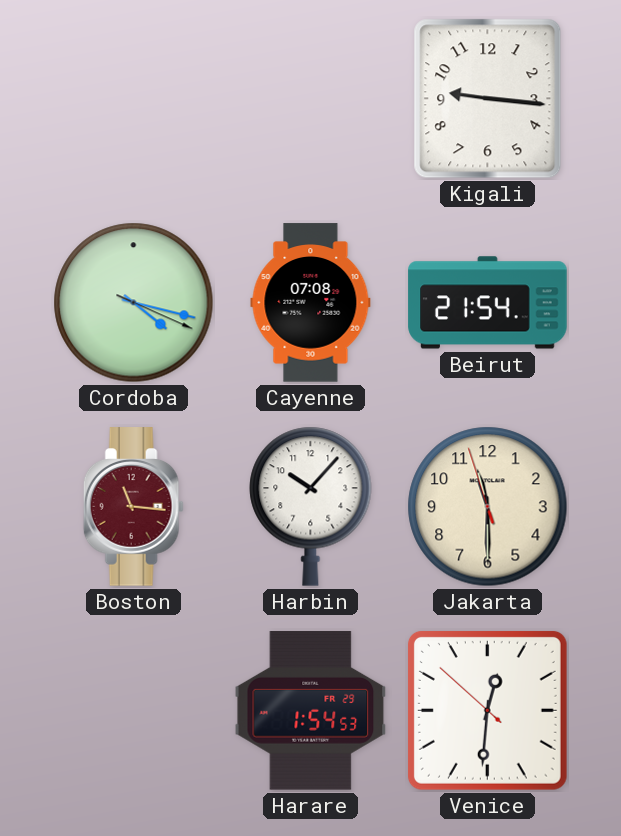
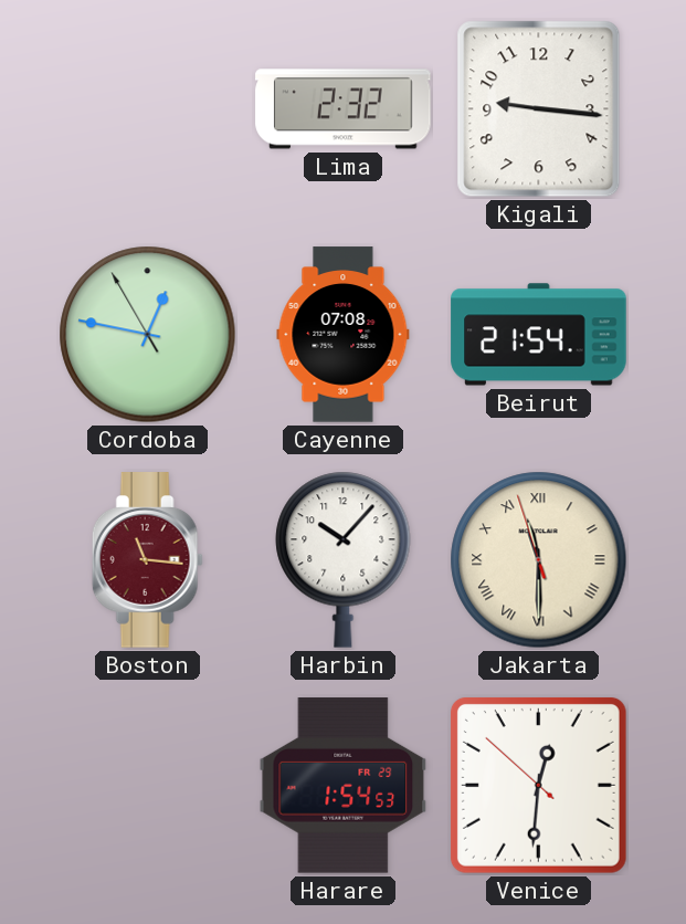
Lima: none -> 2:32
Cordoba: 4:17 -> 12:46
Jakarta numerals: Arabic -> Roman
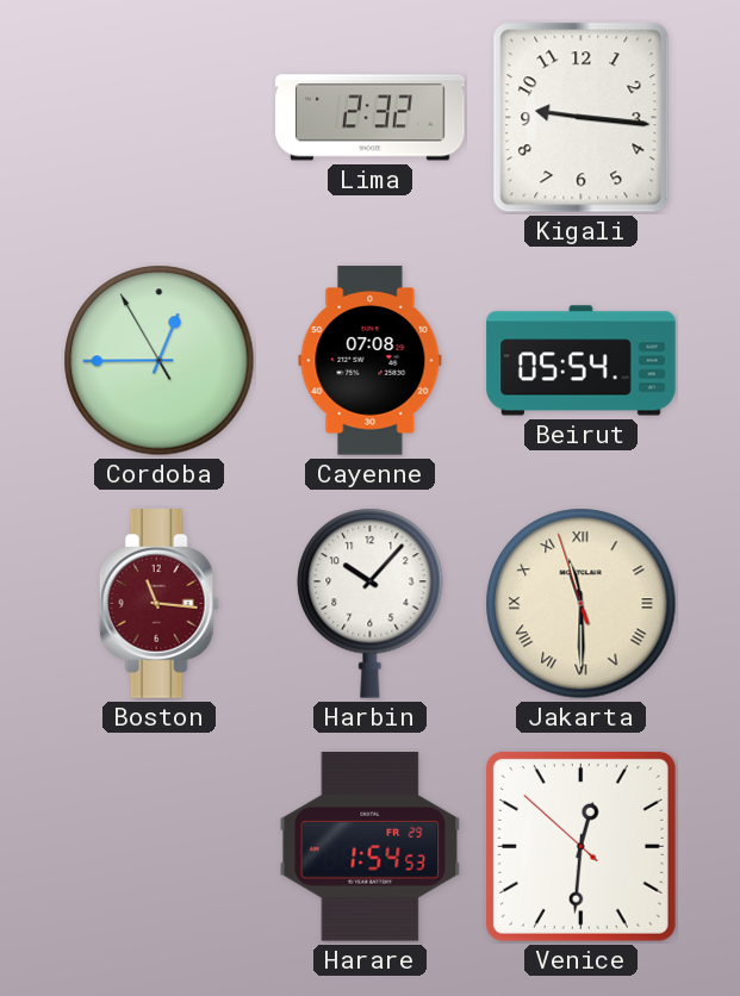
Cordoba: 12:46 -> 12:44
Beirut: 21:54 -> 05:54
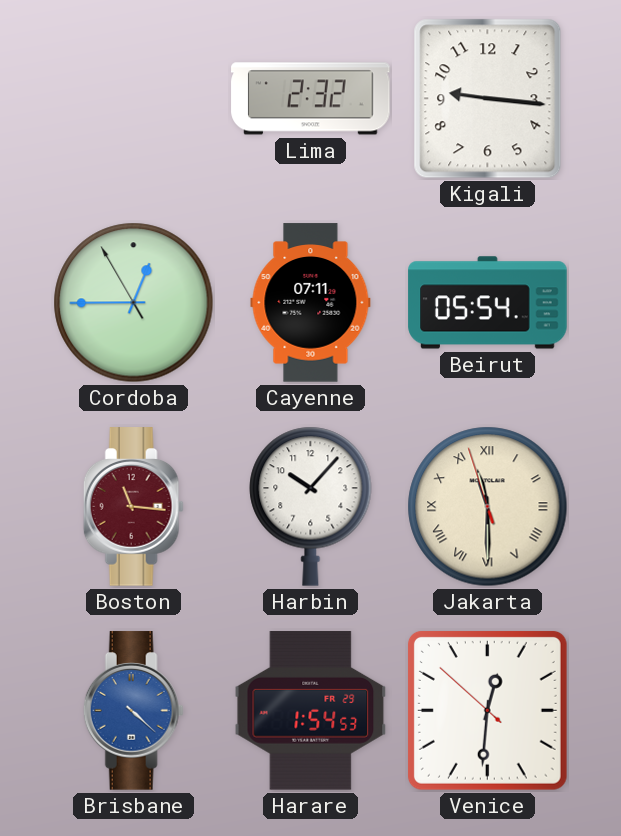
Cayenne: 07:08 -> 07:11
Brisbane: none -> 4:22
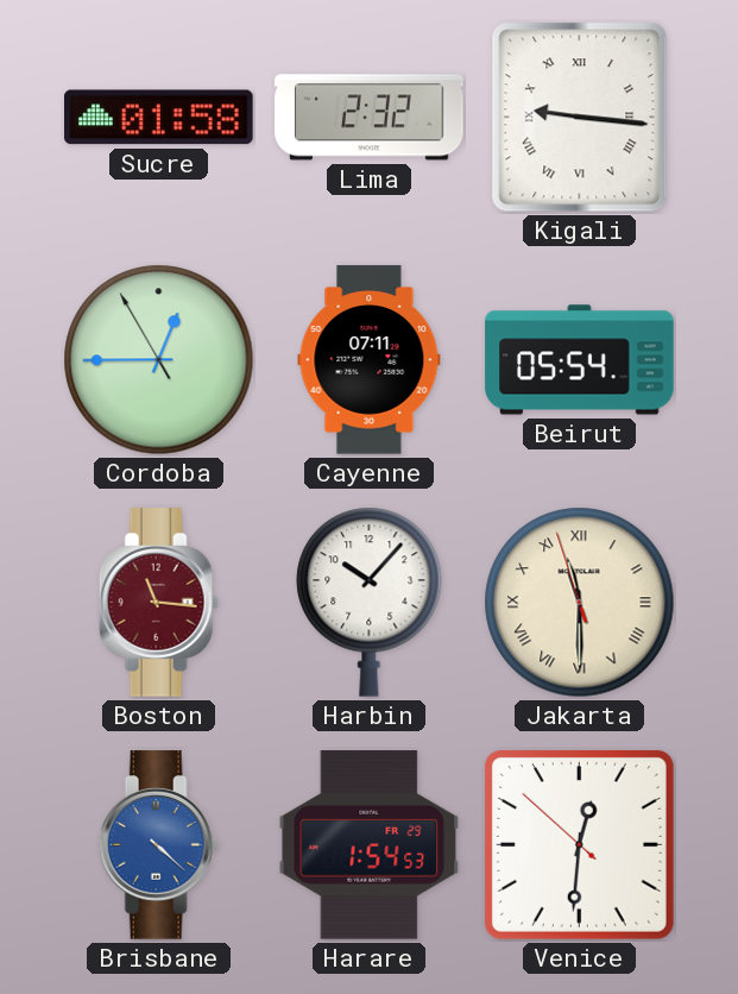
Sucre: none -> 01:58
Kigali numerals: Arabic -> Roman
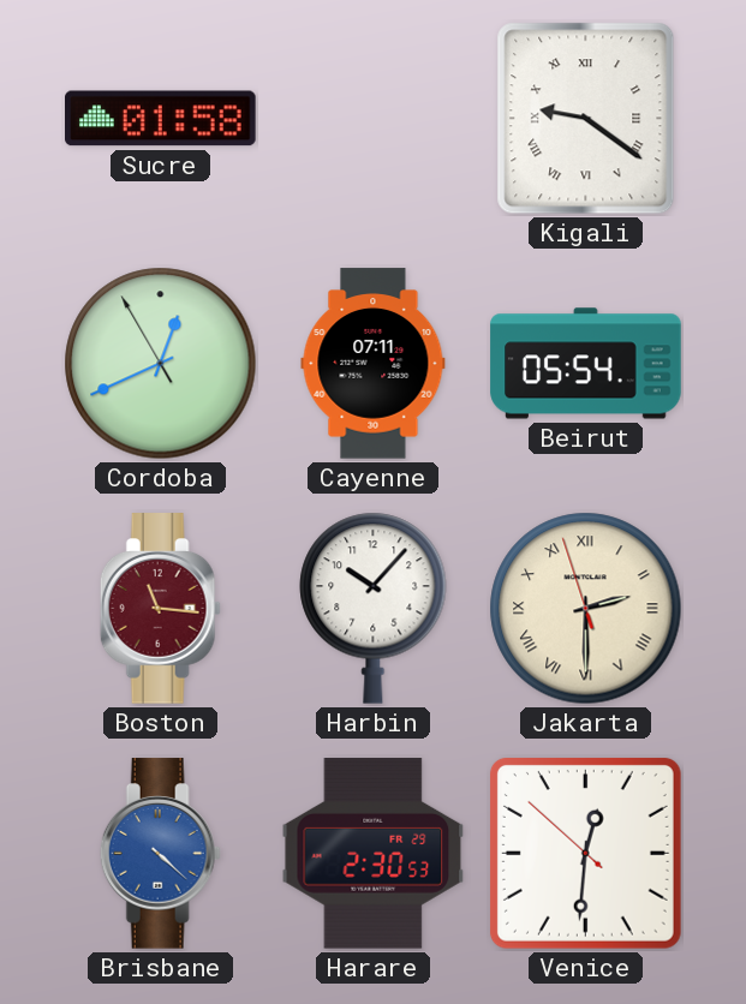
Lima: 2:32 -> none
Kigali: 9:16 -> 9:21
Cordoba: 12:44 -> 12:40
Jakarta: 11:29 -> 2:29
Harare: 1:54 -> 2:30
